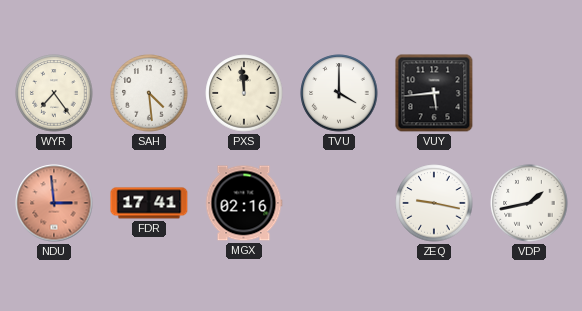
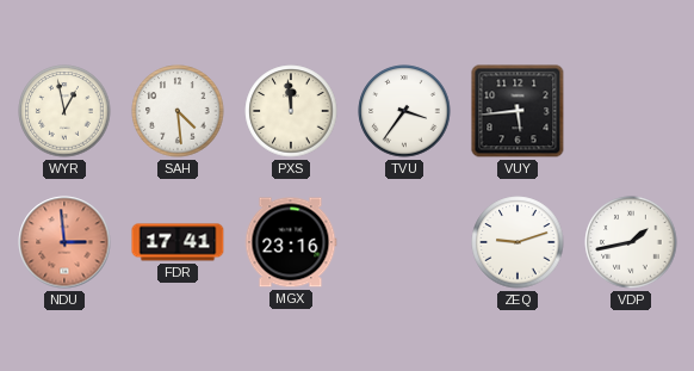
WYR: 7:24 -> 12:58
TVU: 4:00 -> 3:36
MGX: 02:16 -> 23:16
ZEQ: 9:17 -> 9:12
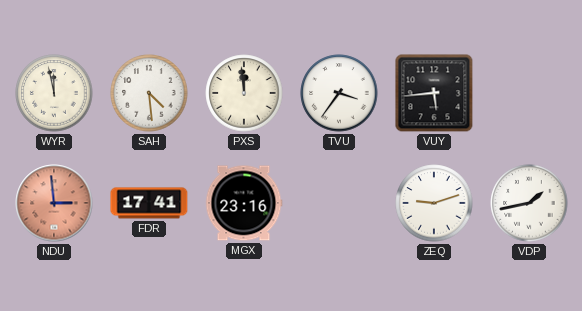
WYR: 12:58 -> 11:58
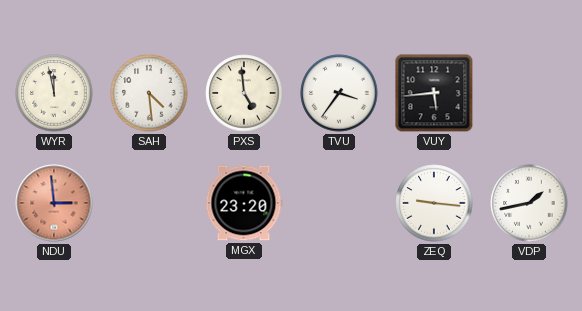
PXS: 11:59 -> 4:59
FDR: 17:41 -> none
MGX: 23:16 -> 23:20
ZEQ: 9:12 -> 9:16
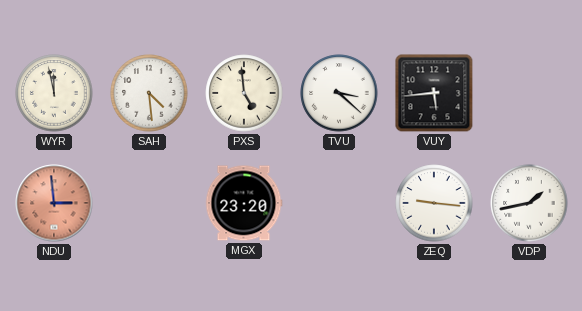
TVU: 3:36 -> 3:22
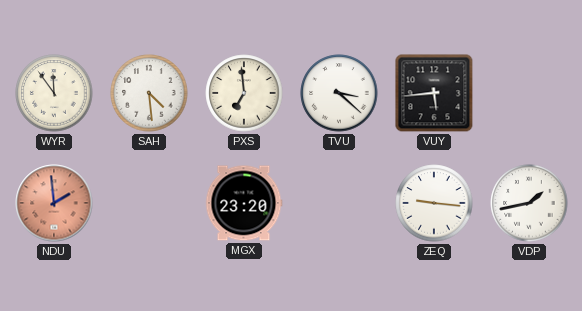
WYR: 11:58 -> 11:54
PXS: 4:59 -> 6:59
NDU: 2:59 -> 1:59
